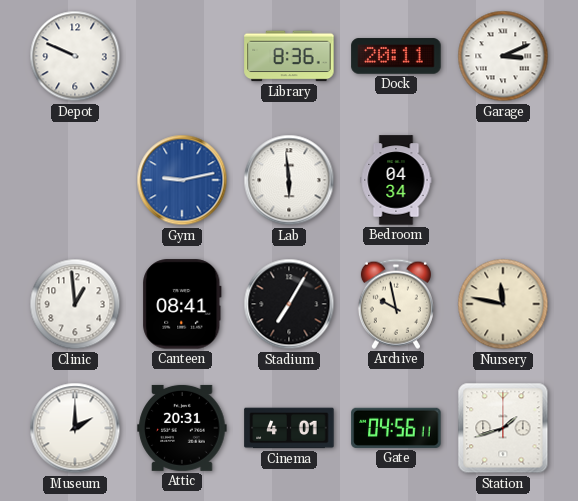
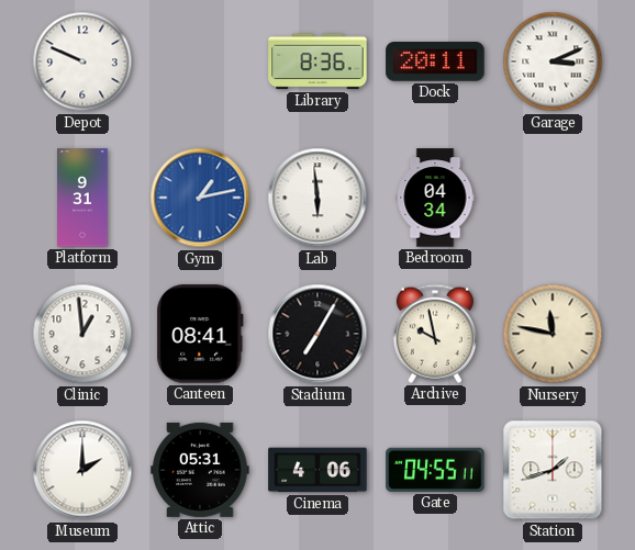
Platform: none -> 9:31
Gym: 9:13 -> 1:13
Attic: 20:31 -> 05:31
Cinema: 4:01 -> 4:06
Gate: 04:56 -> 04:55
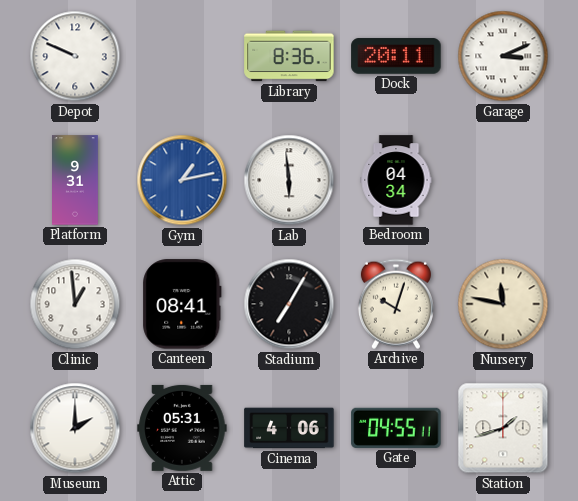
Archive: 9:58 -> 10:03
